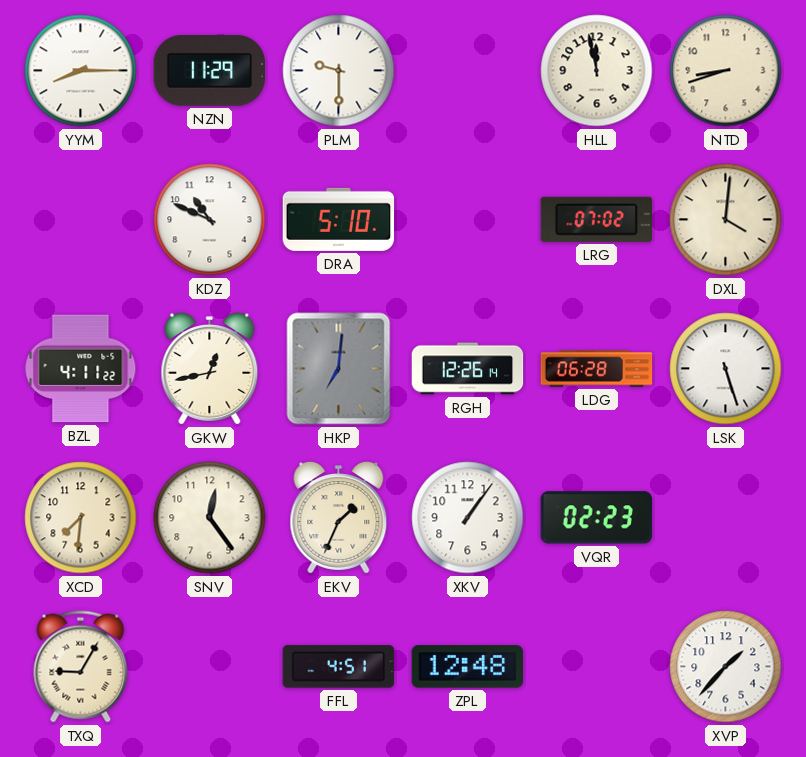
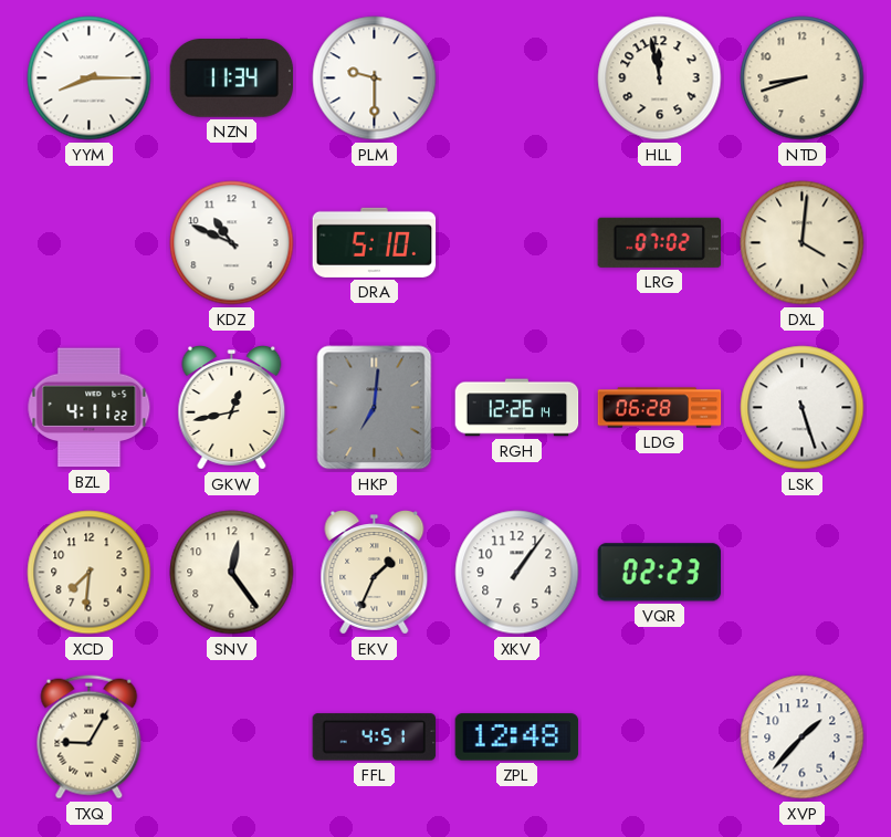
NZN: 11:29 -> 11:34
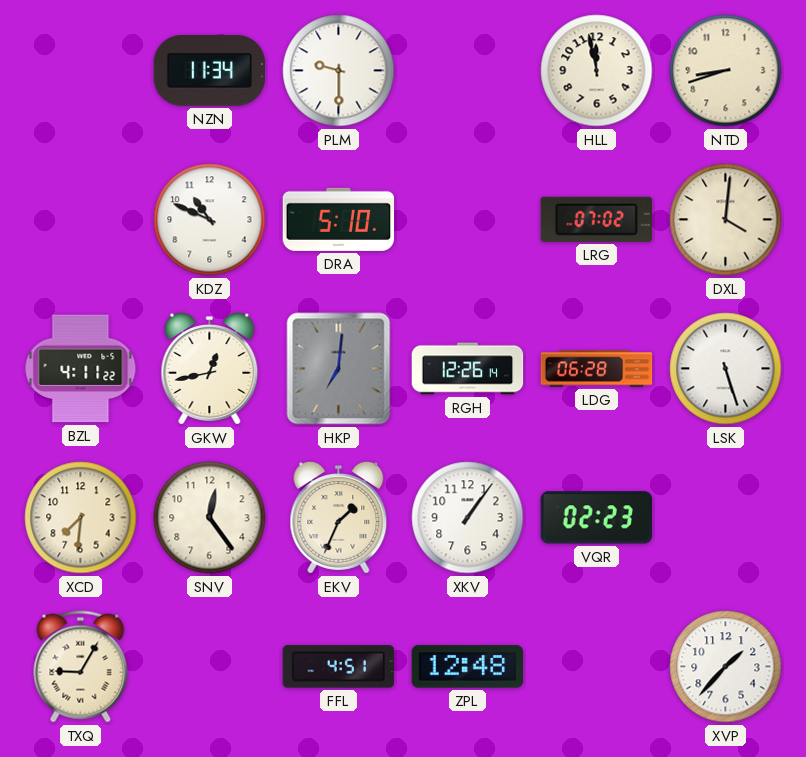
YYM: 8:15 -> none
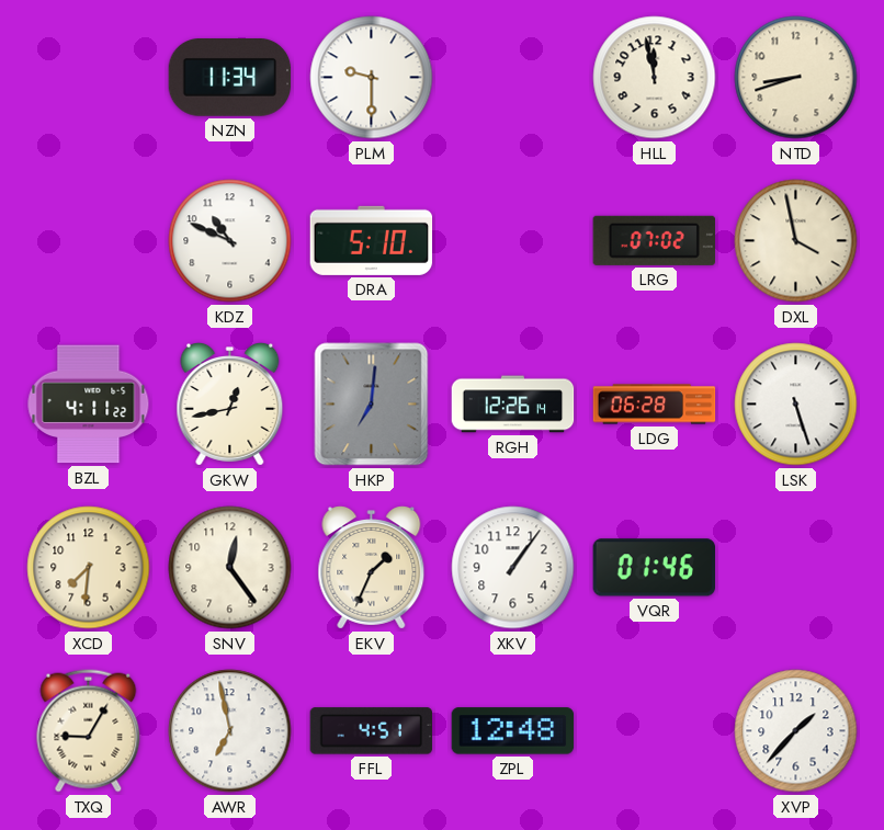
DXL: 4:01 -> 3:58
VQR: 02:23 -> 01:46
AWR: none -> 6:58
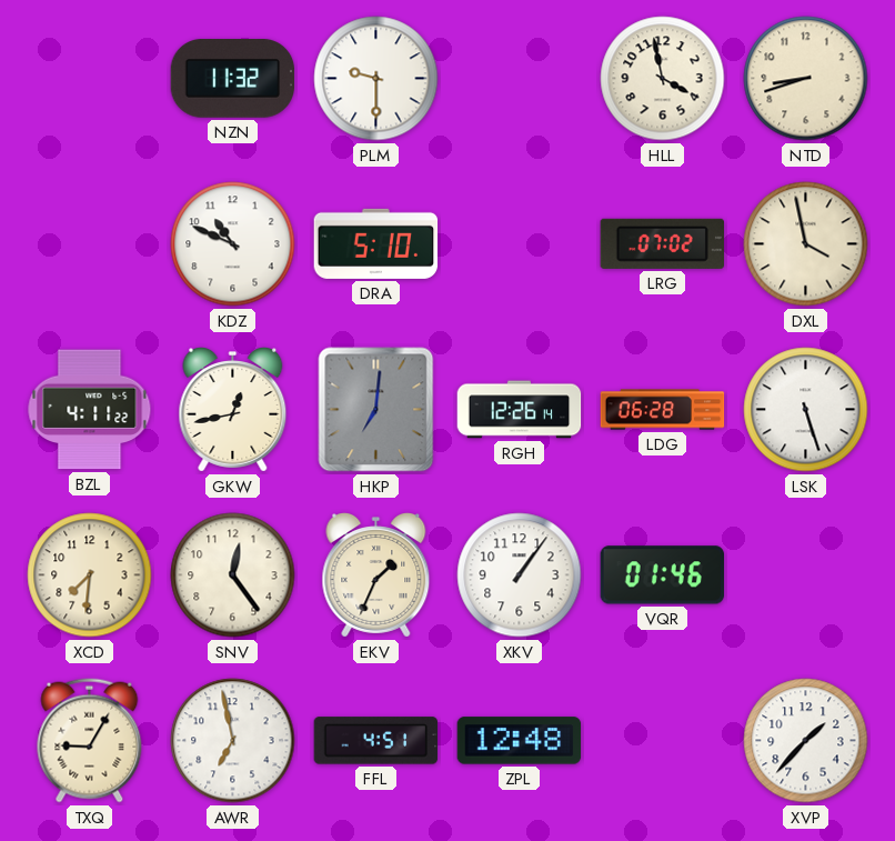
NZN: 11:34 -> 11:32
HLL: 11:58 -> 3:58
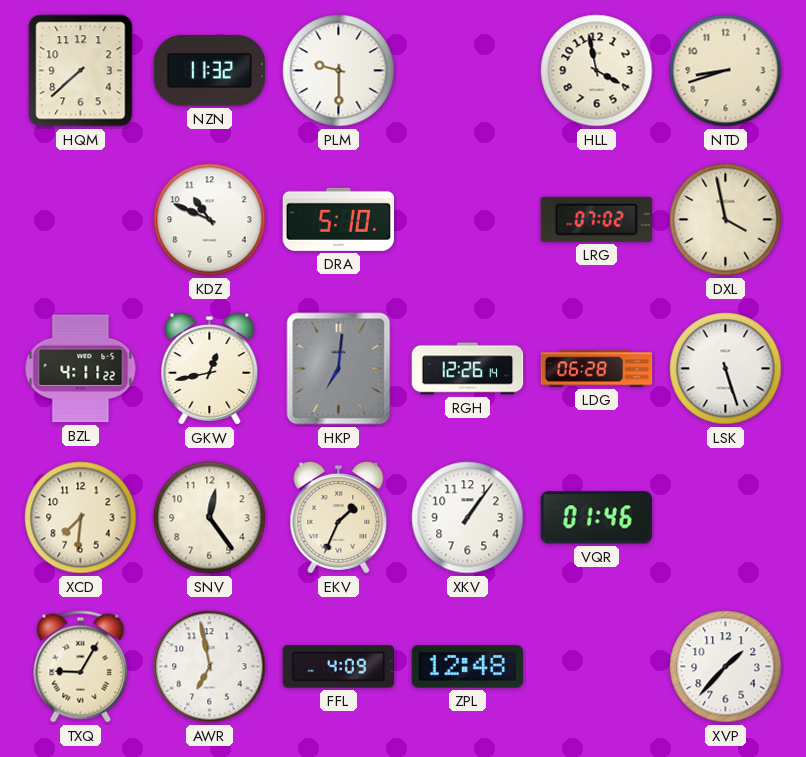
HQM: none -> 7:38
FFL: 4:51 -> 4:09
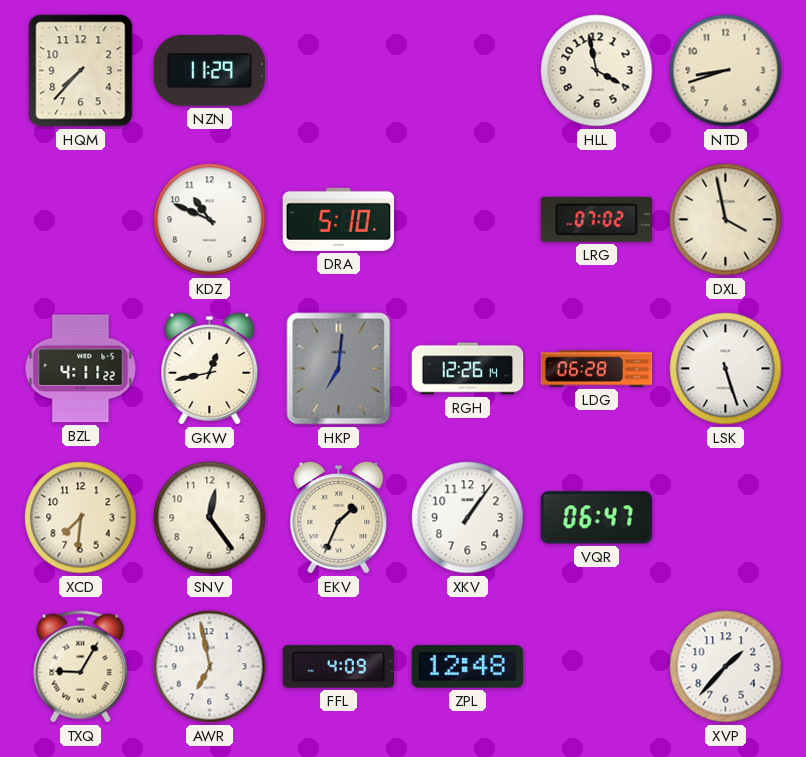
HQM: 7:38 -> 7:37
NZN: 11:32 -> 11:29
PLM: 9:30 -> none
VQR: 01:46 -> 06:47
